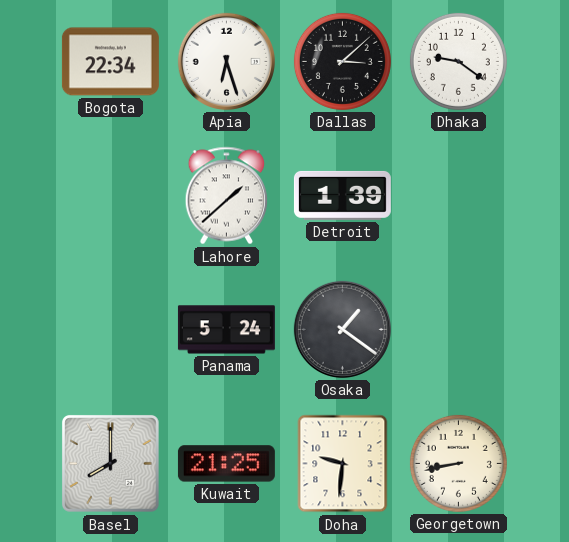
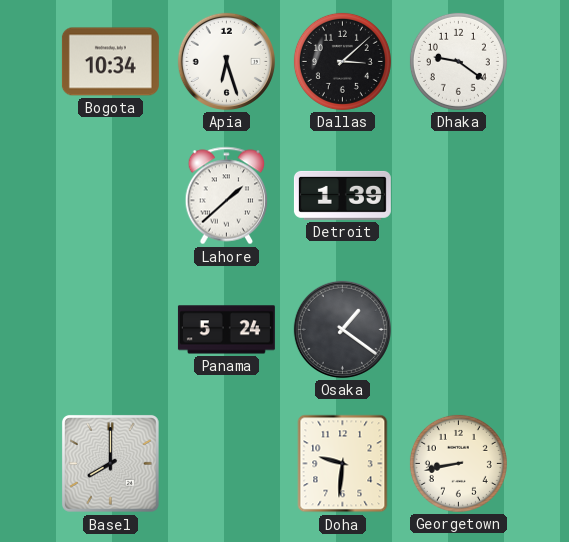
Bogota: 22:34 -> 10:34
Kuwait: 21:25 -> none
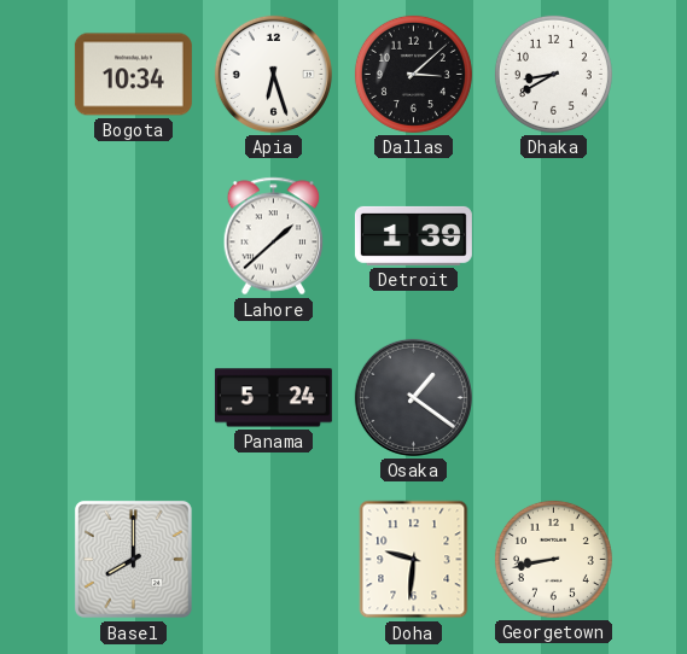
Dhaka: 9:21 -> 8:40
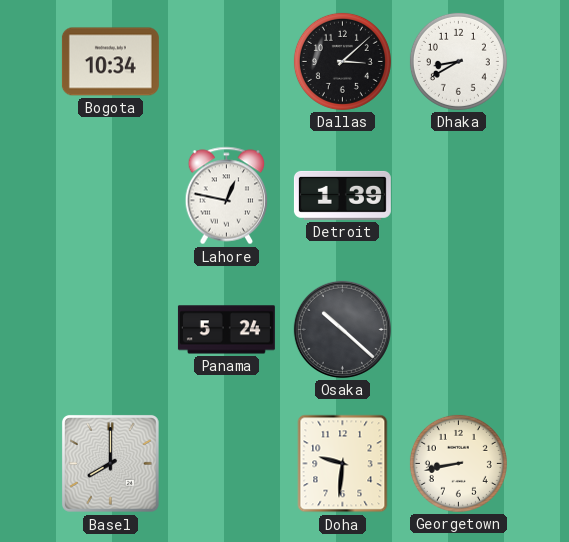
Apia: 6:27 -> none
Lahore: 1:38 -> 12:47
Osaka: 1:21 -> 10:22
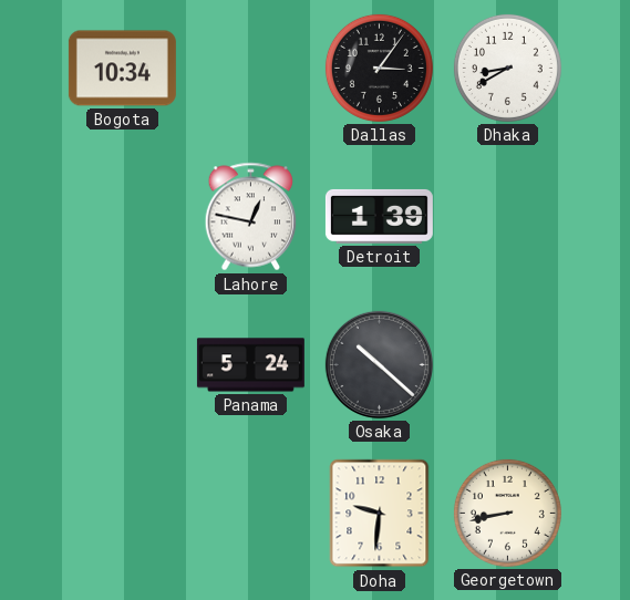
Dallas: 3:08 -> 3:06
Basel: 8:00 -> none
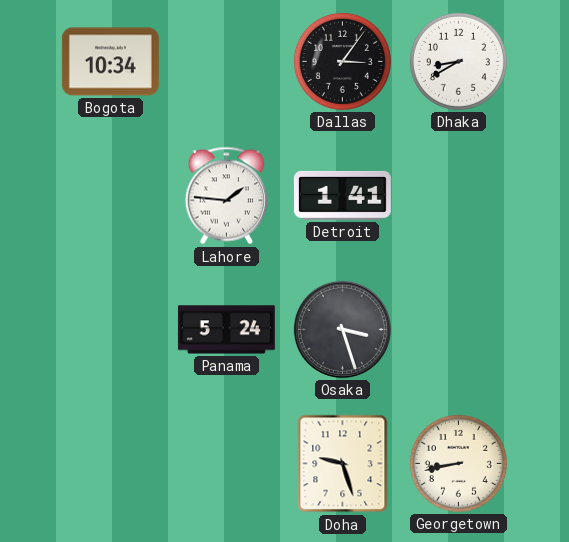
Lahore: 12:47 -> 1:46
Detroit: 1:39 -> 1:41
Osaka: 10:22 -> 3:27
Doha: 9:31 -> 9:27
